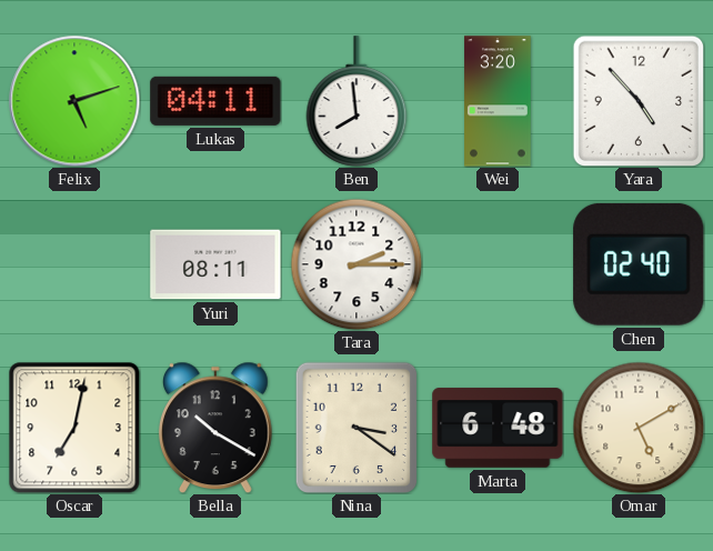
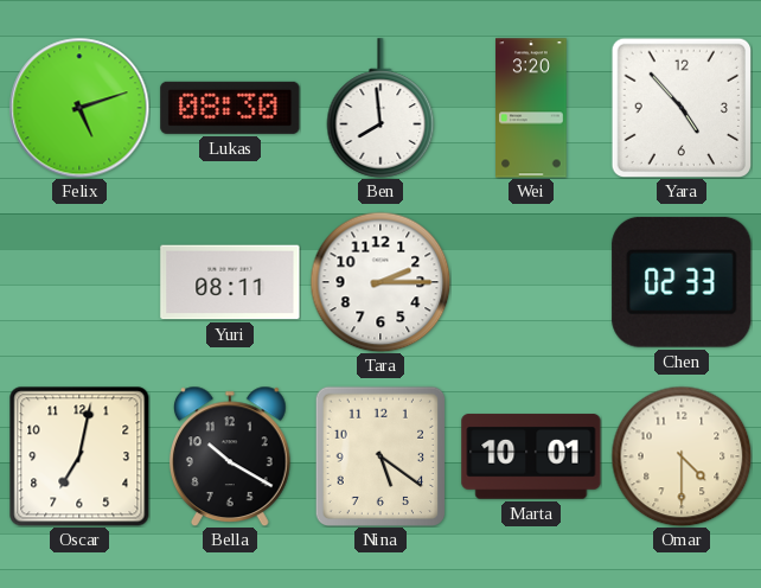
Lukas: 04:11 -> 08:30
Chen: 02:40 -> 02:33
Nina: 3:21 -> 5:21
Marta: 6:48 -> 10:01
Omar: 5:10 -> 4:30
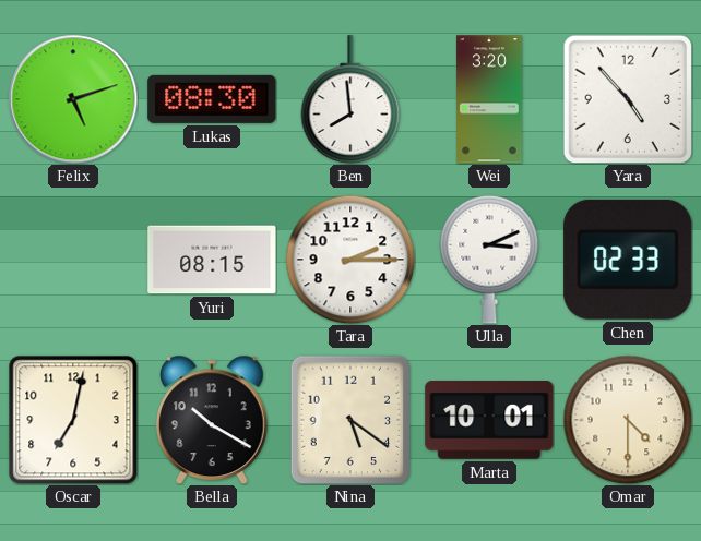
Yuri: 08:11 -> 08:15
Ulla: none -> 3:11
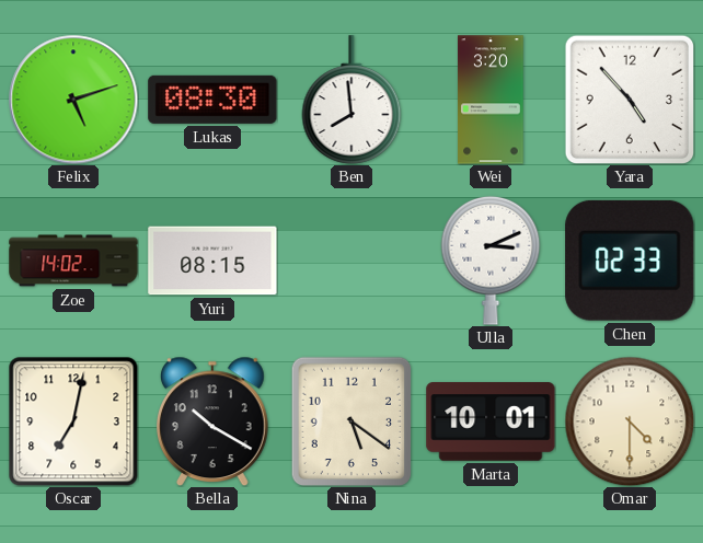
Zoe: none -> 14:02
Tara: 2:15 -> none
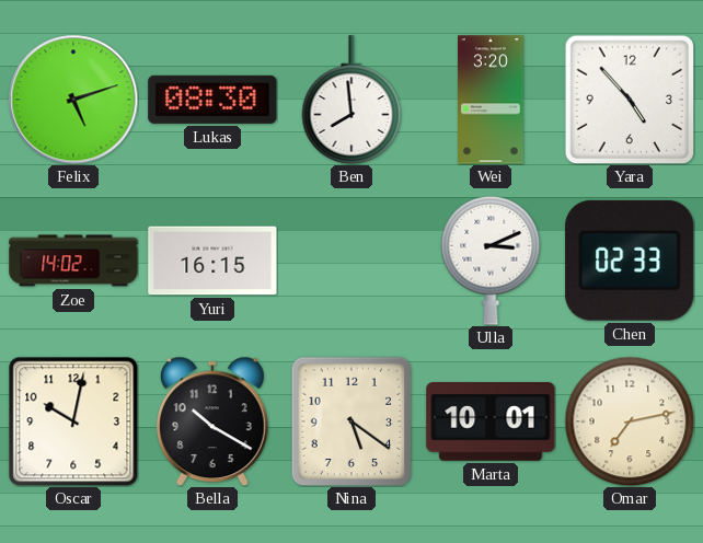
Yuri: 08:15 -> 16:15
Oscar: 7:02 -> 10:02
Omar: 4:30 -> 7:13
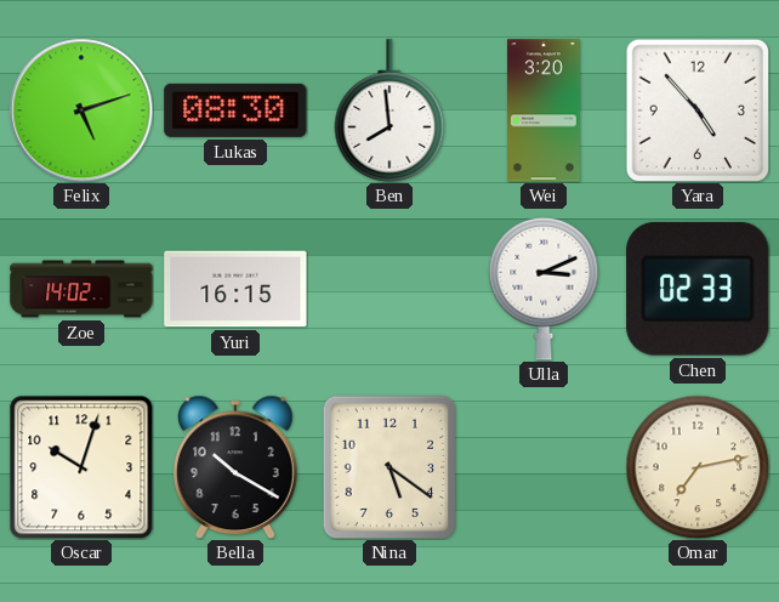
Oscar: 10:02 -> 10:03
Marta: 10:01 -> none
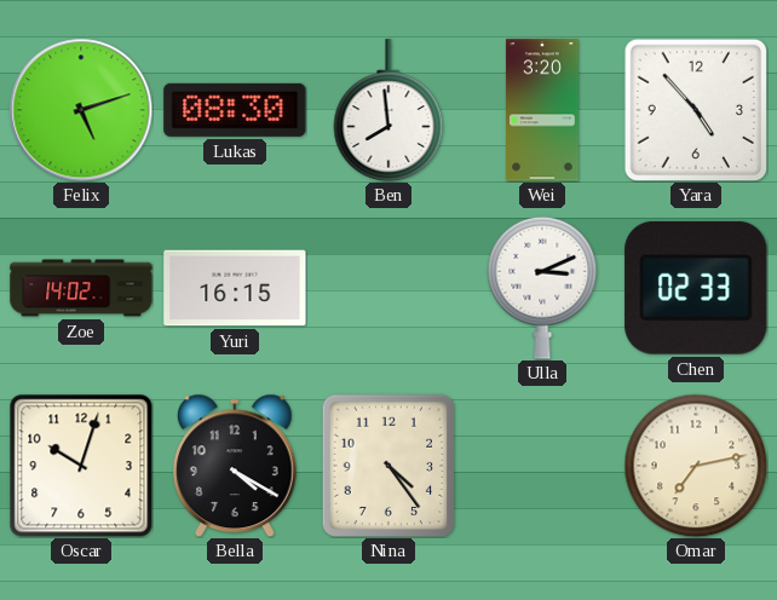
Bella: 10:20 -> 4:20
Nina: 5:21 -> 4:24
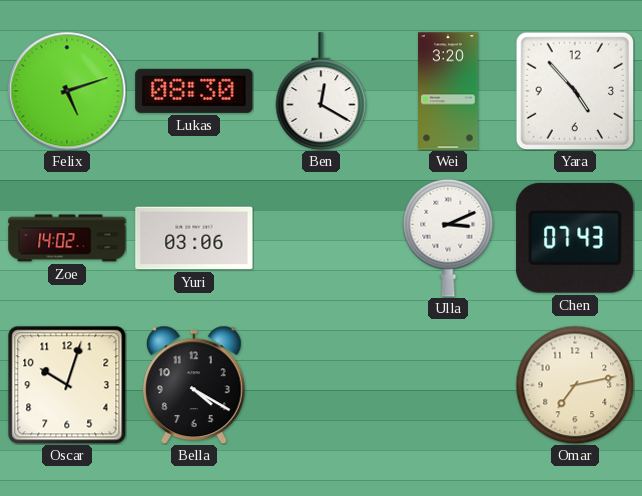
Ben: 7:59 -> 12:20
Yuri: 16:15 -> 03:06
Chen: 02:33 -> 07:43
Nina: 4:24 -> none
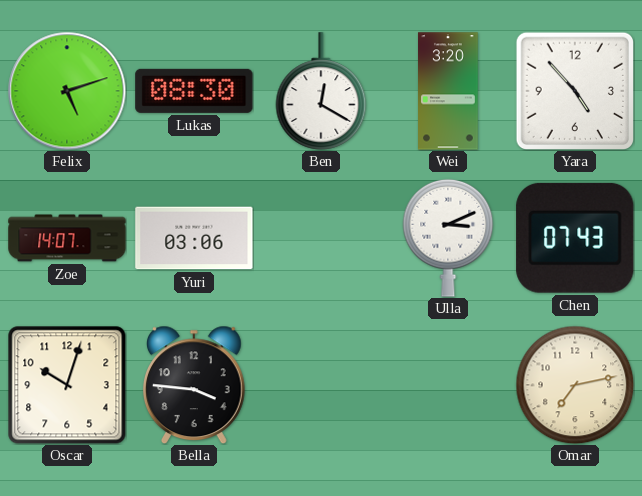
Zoe: 14:02 -> 14:07
Bella: 4:20 -> 3:46
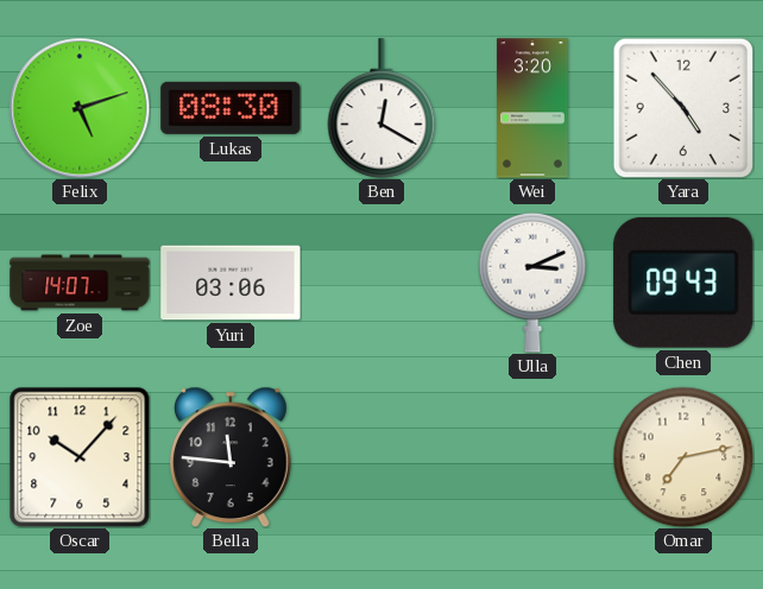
Chen: 07:43 -> 09:43
Oscar: 10:03 -> 10:07
Bella: 3:46 -> 11:46
